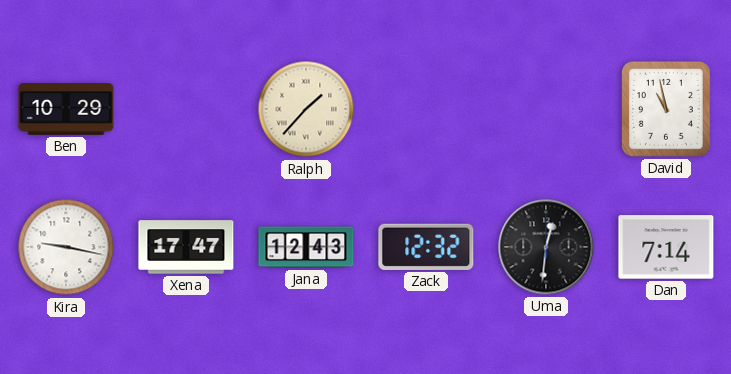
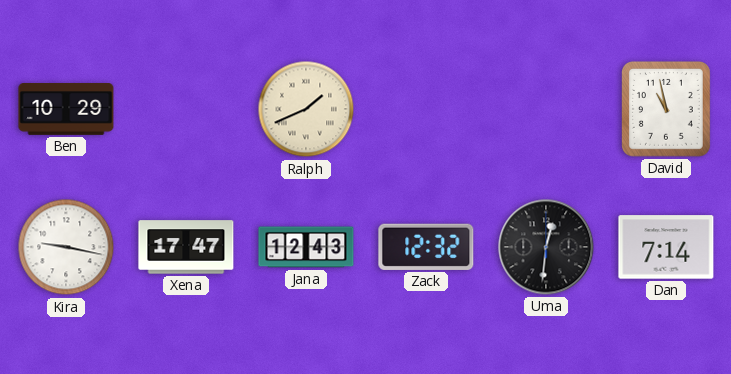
Ralph: 1:37 -> 1:41
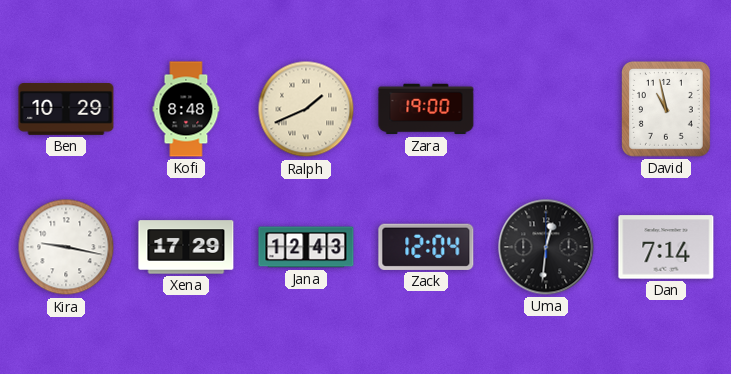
Kofi: none -> 8:48
Zara: none -> 19:00
Xena: 17:47 -> 17:29
Zack: 12:32 -> 12:04
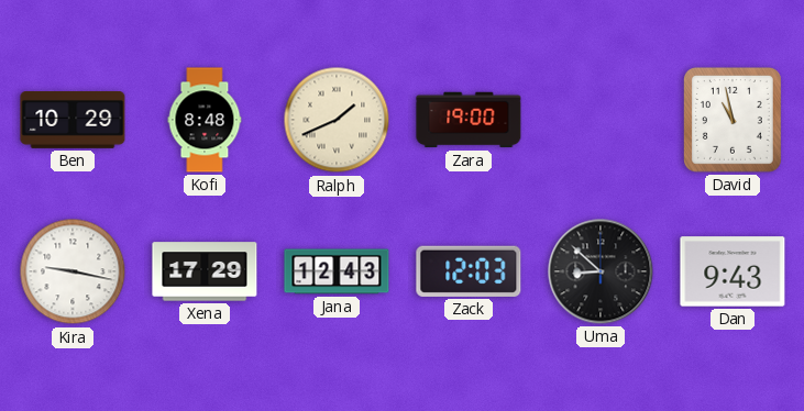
Zack: 12:04 -> 12:03
Uma: 12:31 -> 8:52
Dan: 7:14 -> 9:43
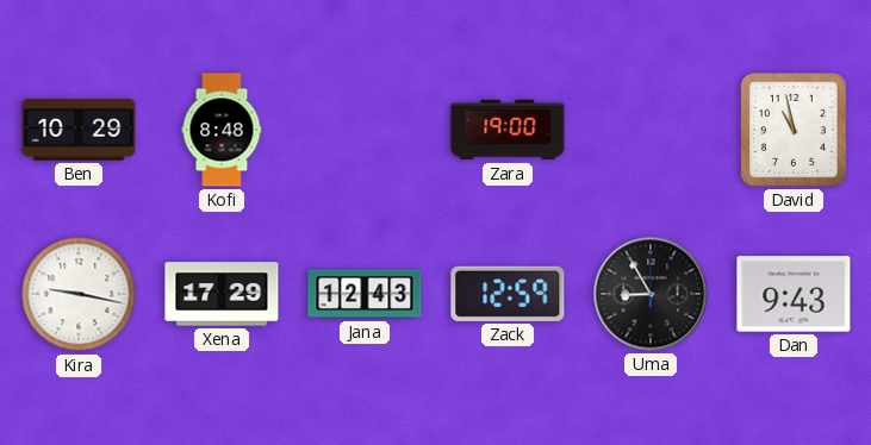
Ralph: 1:41 -> none
Zack: 12:03 -> 12:59
Uma: 8:52 -> 8:55
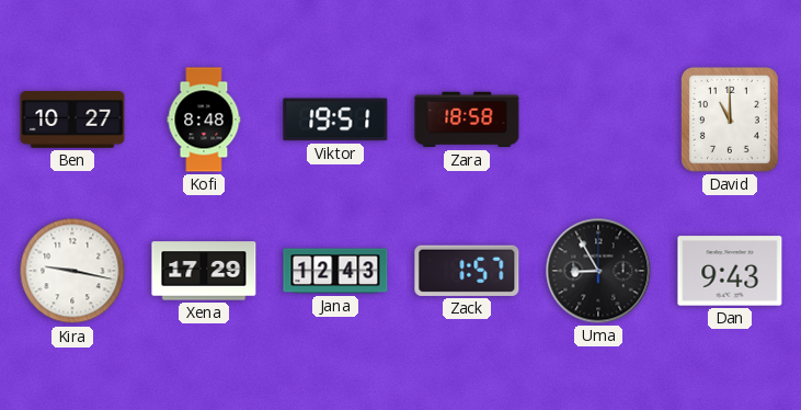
Ben: 10:29 -> 10:27
Viktor: none -> 19:51
Zara: 19:00 -> 18:58
David: 10:58 -> 11:00
Zack: 12:59 -> 1:57
